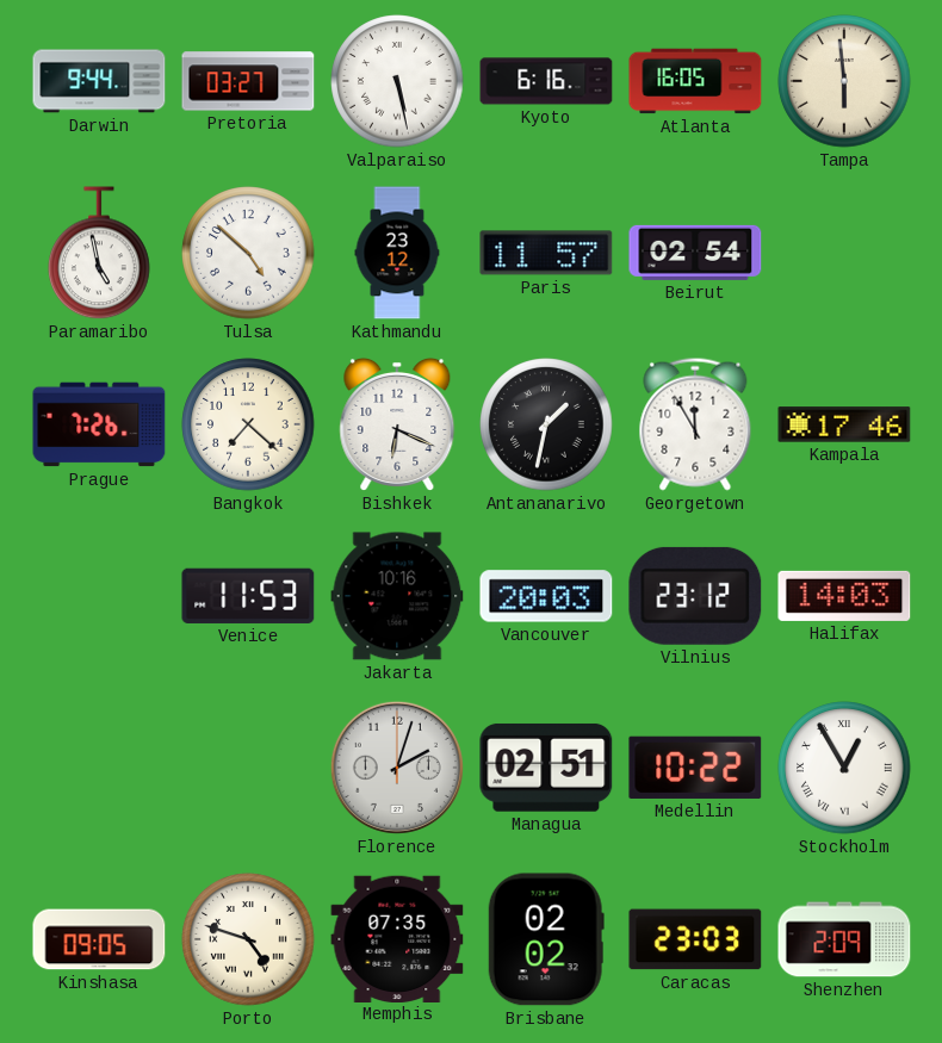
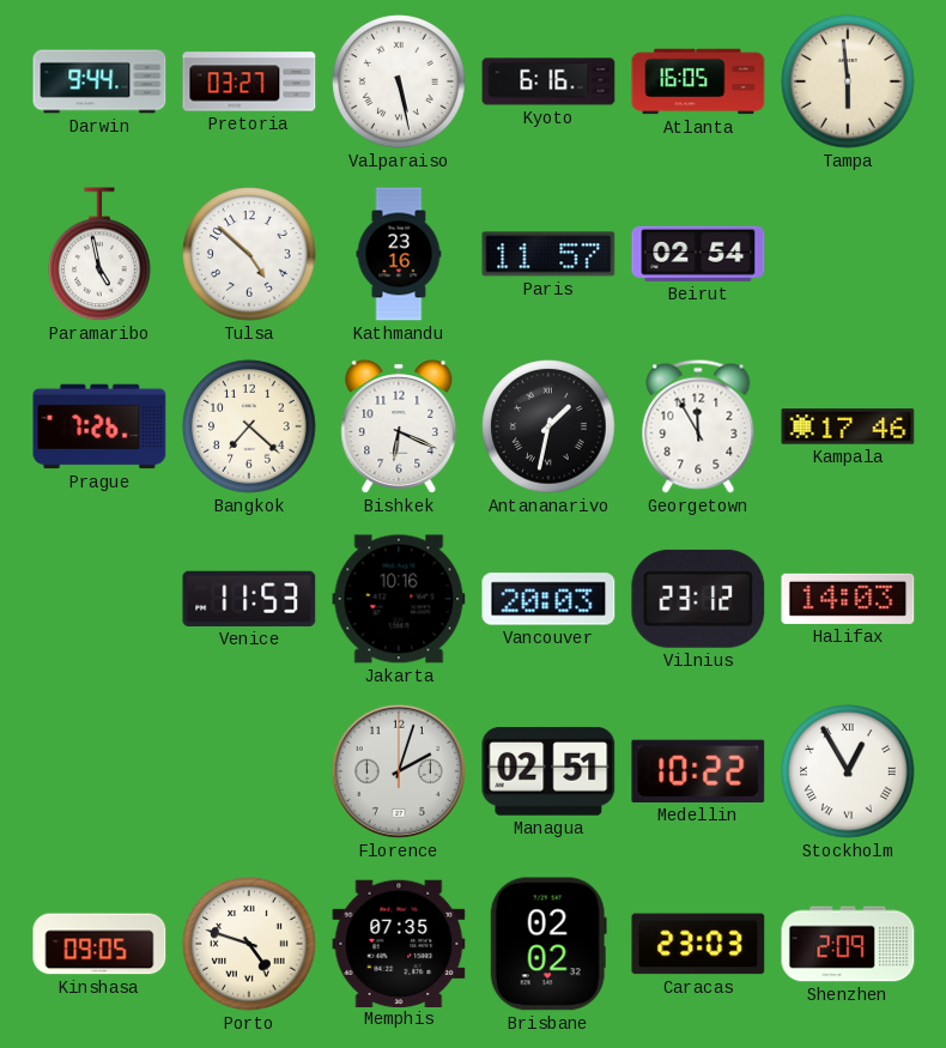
Kathmandu: 23:12 -> 23:16
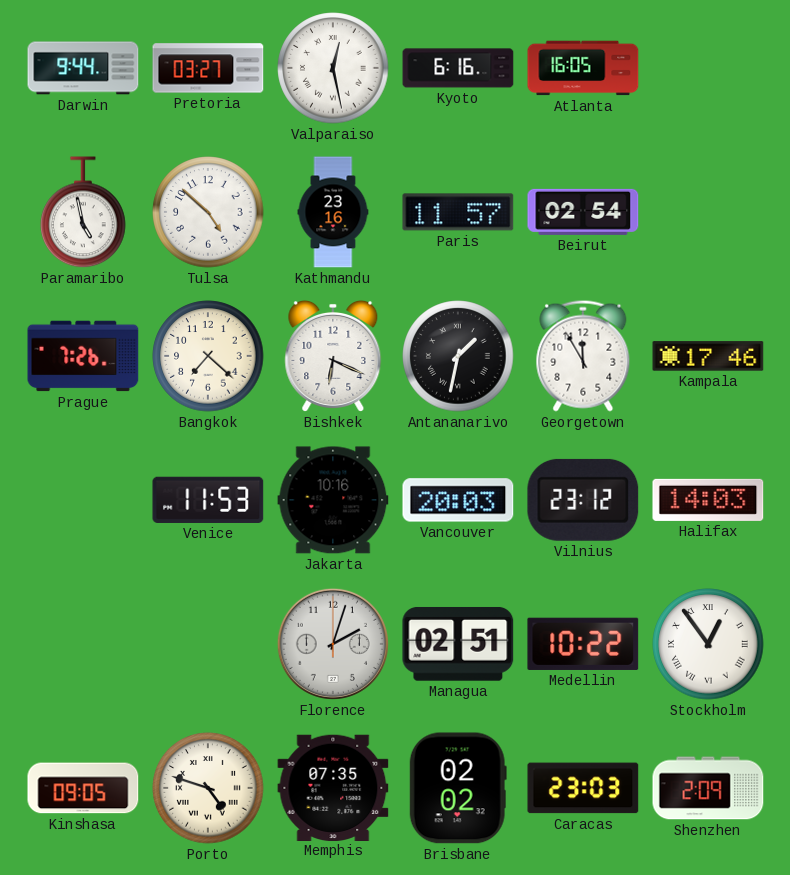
Valparaiso: 5:28 -> 12:28
Tampa: 5:59 -> none
Stockholm: 12:55 -> 12:54
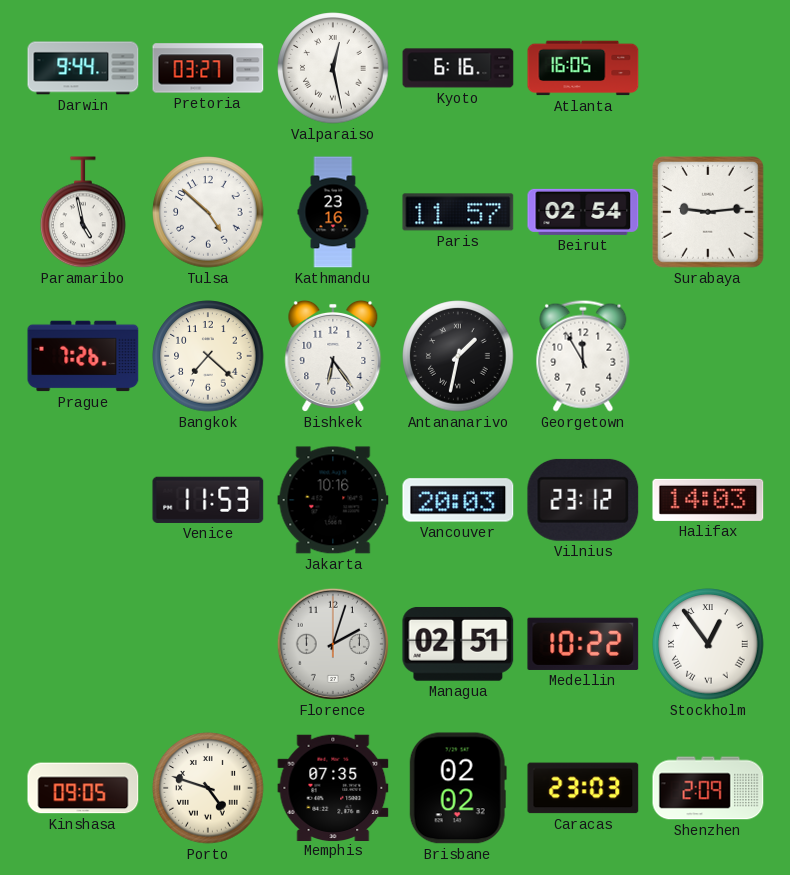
Surabaya: none -> 9:14
Bishkek: 6:19 -> 6:24
Kampala: 17:46 -> none
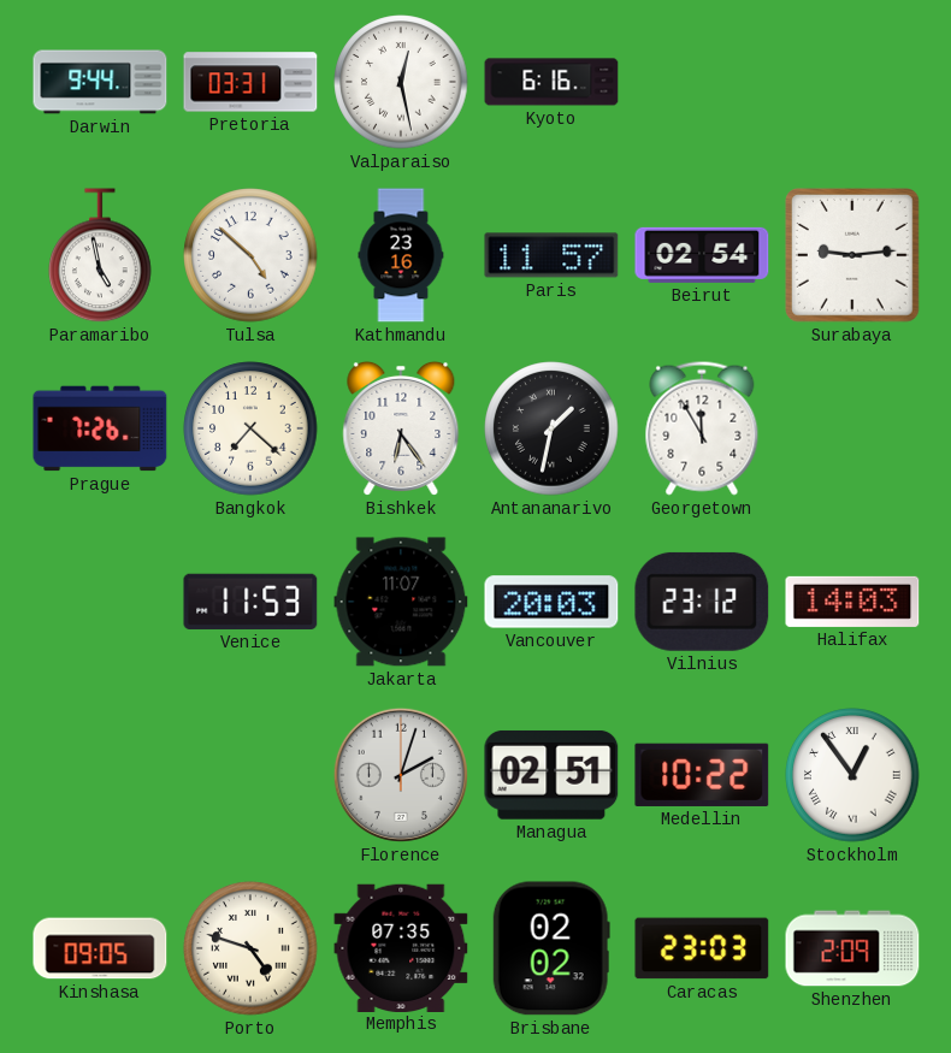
Pretoria: 03:27 -> 03:31
Atlanta: 16:05 -> none
Jakarta: 10:16 -> 11:07
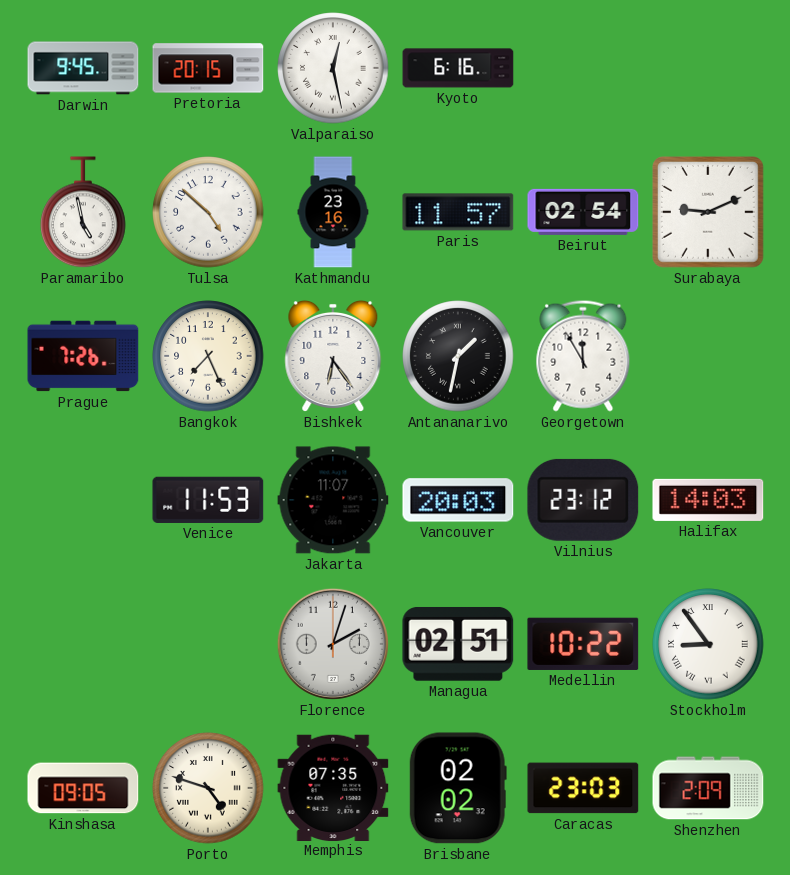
Darwin: 9:44 -> 9:45
Pretoria: 03:31 -> 20:15
Surabaya: 9:14 -> 9:11
Bangkok: 7:22 -> 7:26
Stockholm: 12:54 -> 8:54
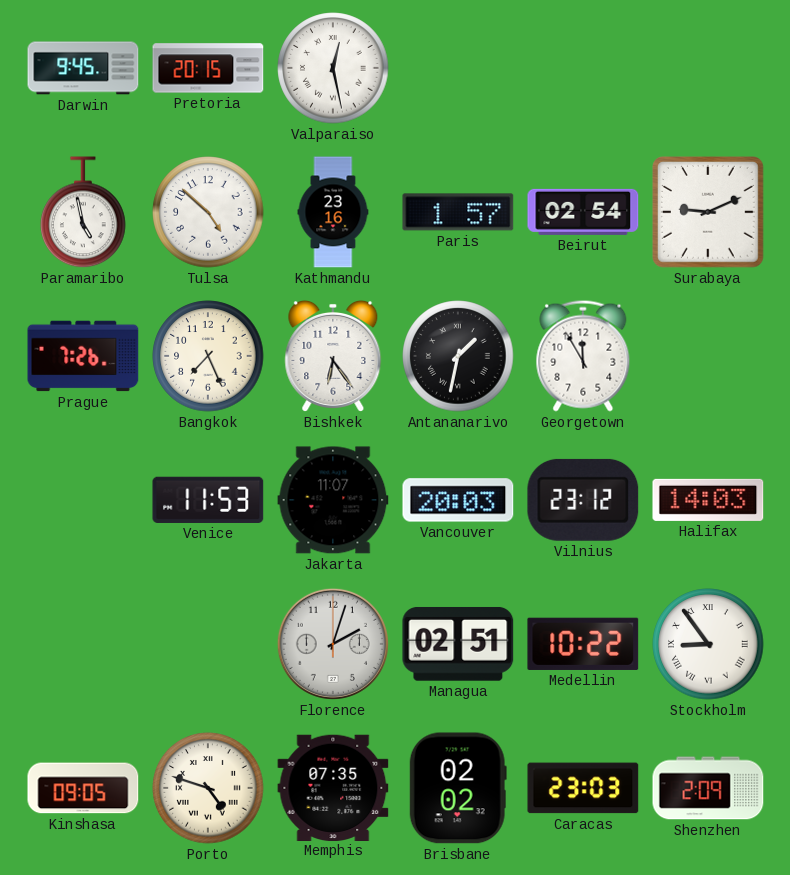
Kyoto: 6:16 -> none
Paris: 11:57 -> 1:57
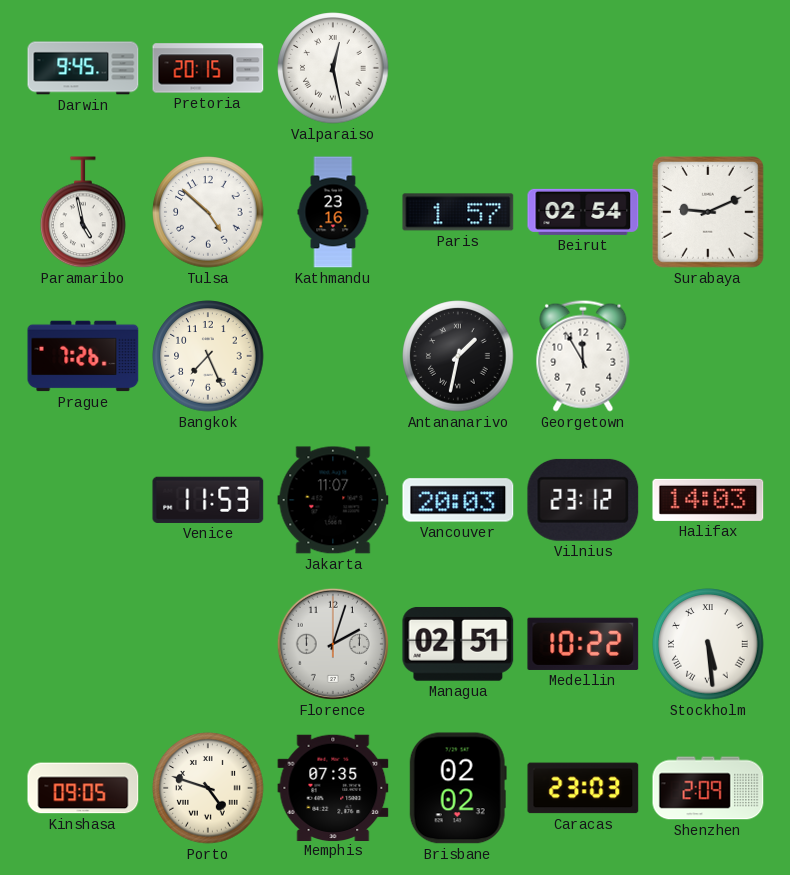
Bishkek: 6:24 -> none
Stockholm: 8:54 -> 5:29
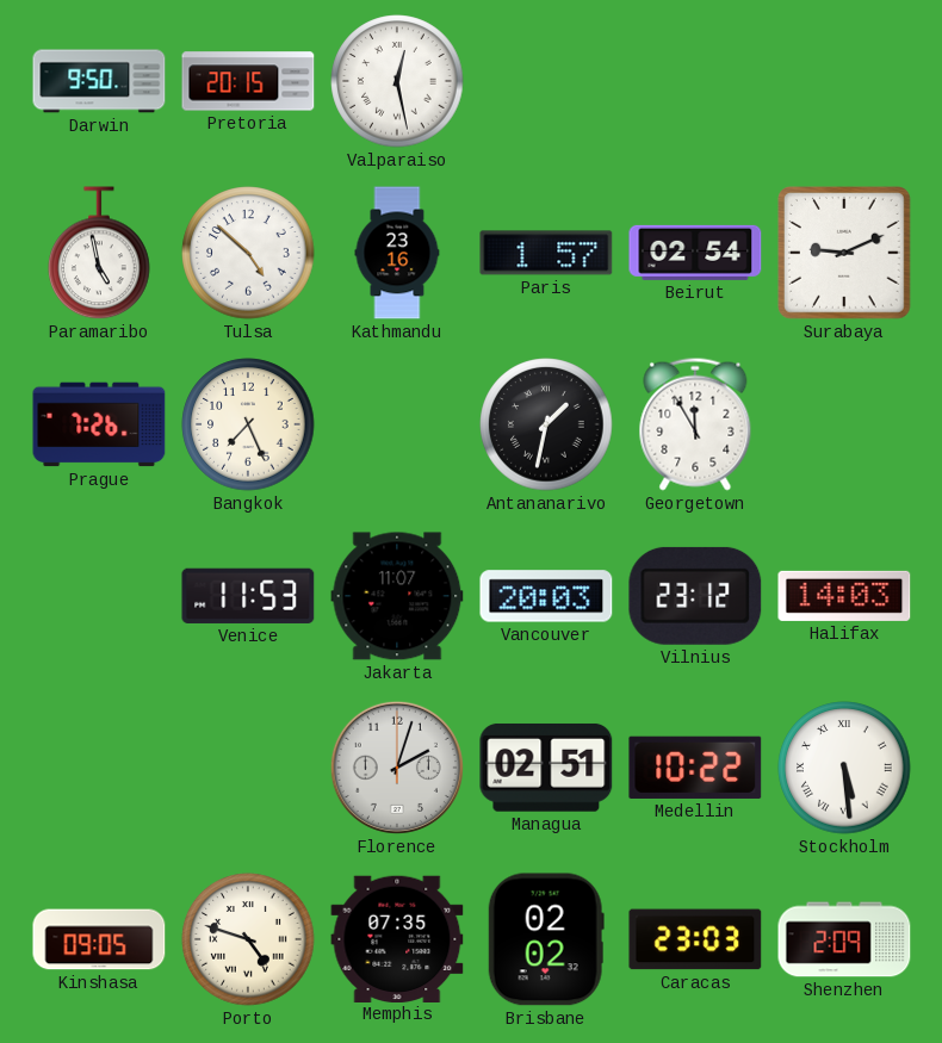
Darwin: 9:45 -> 9:50
